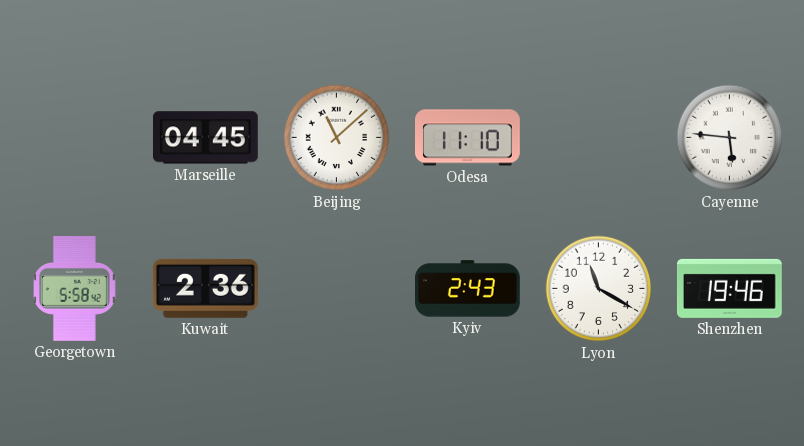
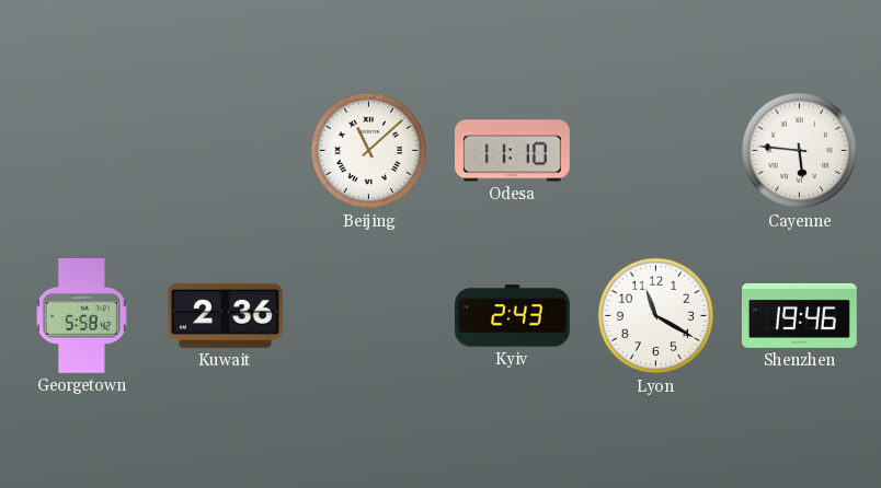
Marseille: 04:45 -> none
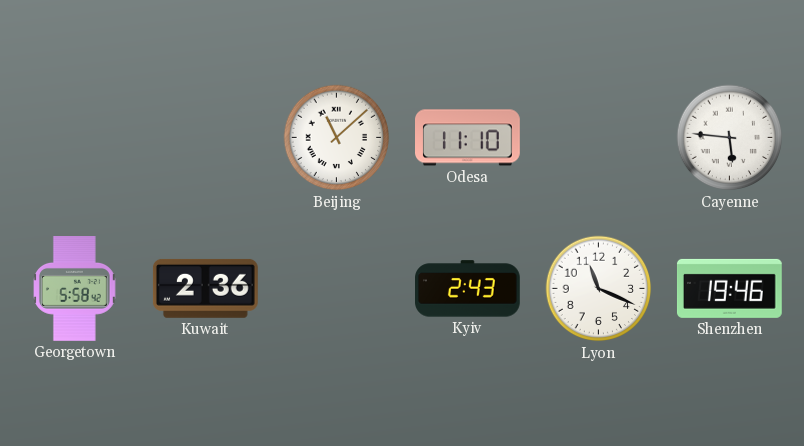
Lyon: 11:20 -> 11:19
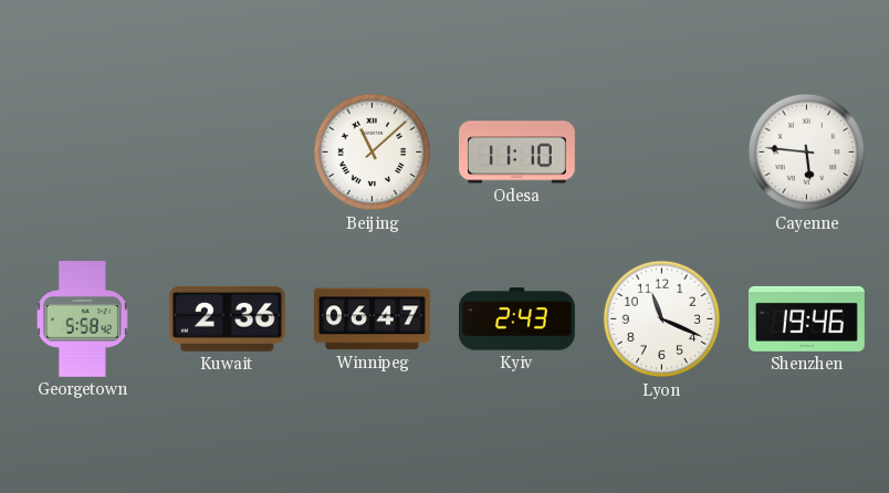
Winnipeg: none -> 06:47
